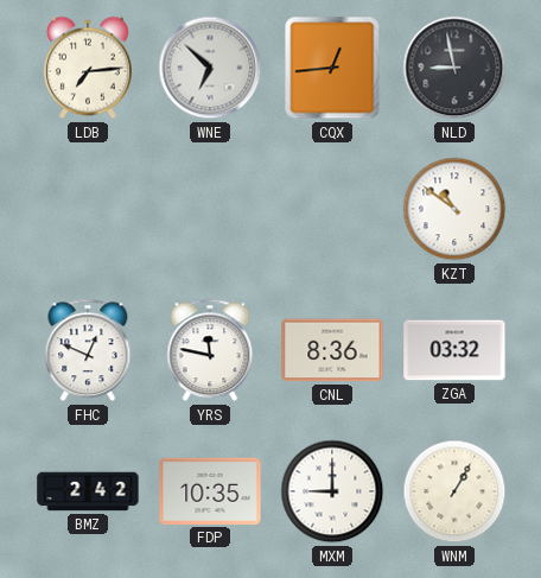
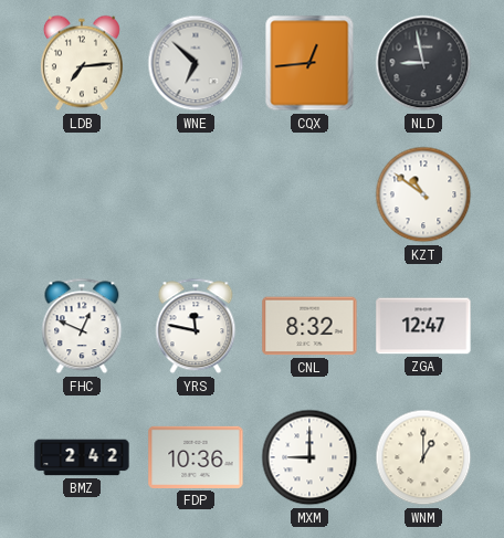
CNL: 8:36 -> 8:32
ZGA: 03:32 -> 12:47
FDP: 10:35 -> 10:36
WNM: 1:05 -> 1:00
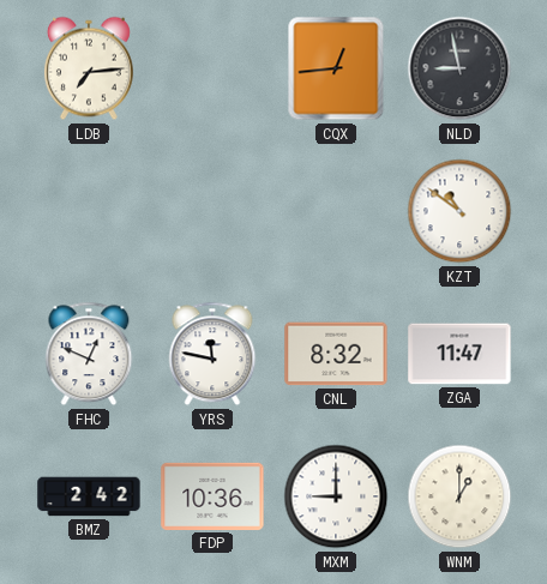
WNE: 6:52 -> none
ZGA: 12:47 -> 11:47
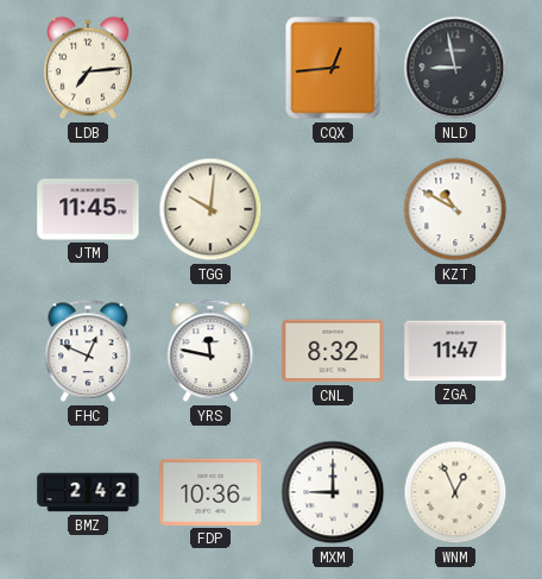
JTM: none -> 11:45
TGG: none -> 10:01
KZT: 10:51 -> 10:50
WNM: 1:00 -> 12:56
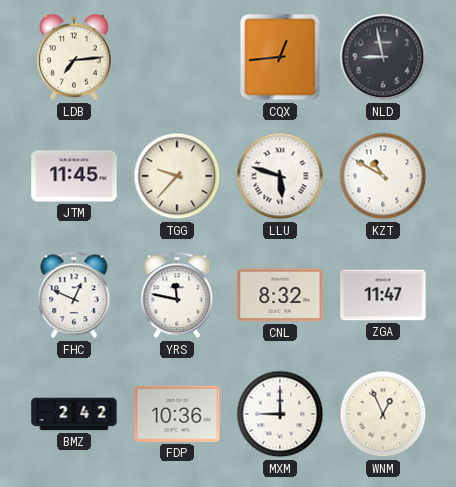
TGG: 10:01 -> 9:37
LLU: none -> 5:48
